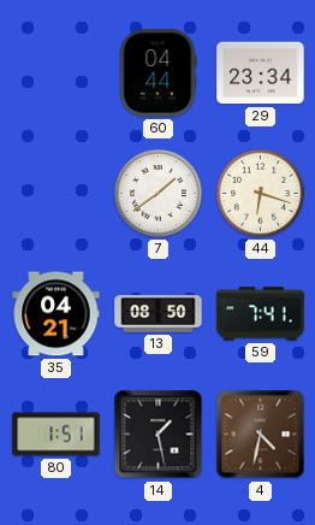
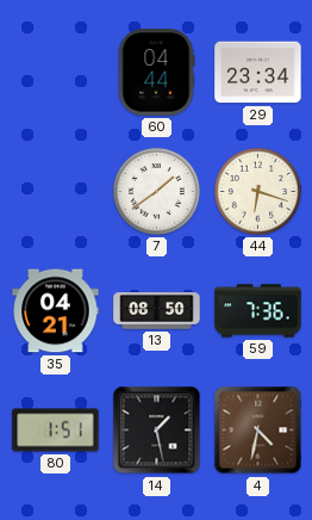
59: 7:41 -> 7:36
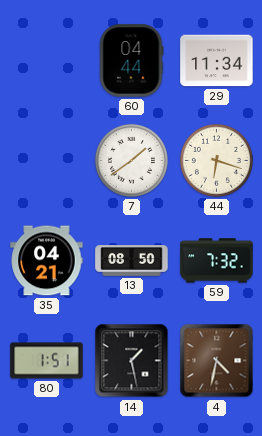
29: 23:34 -> 11:34
59: 7:36 -> 7:32
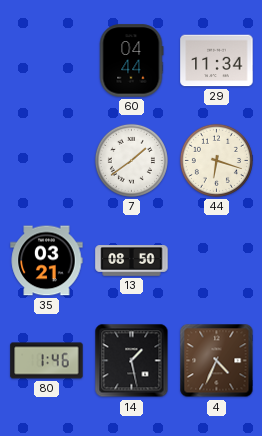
35: 04:21 -> 03:21
59: 7:32 -> none
80: 1:51 -> 1:46
4: 4:32 -> 4:34
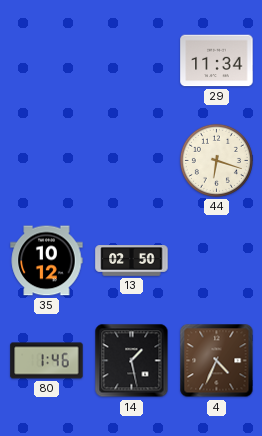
60: 04:44 -> none
7: 1:39 -> none
35: 03:21 -> 10:12
13: 08:50 -> 02:50
